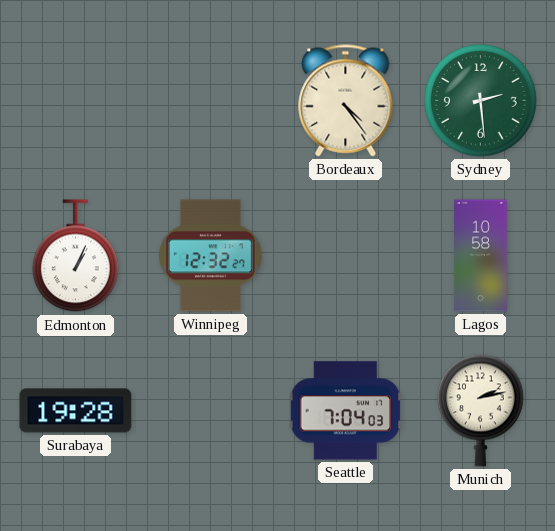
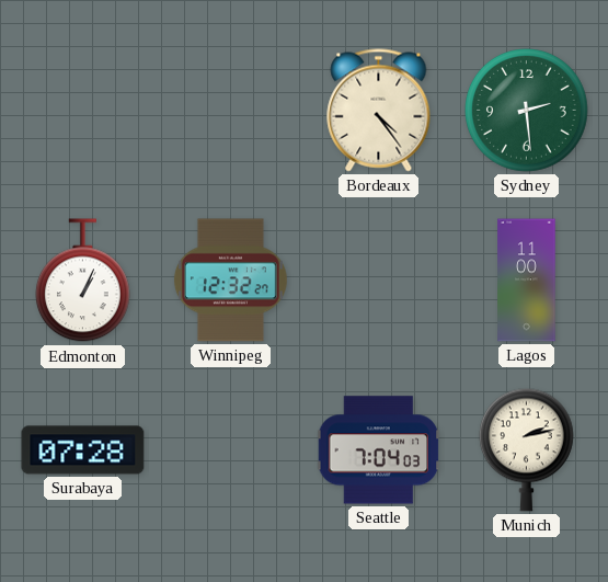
Lagos: 10:58 -> 11:00
Surabaya: 19:28 -> 07:28
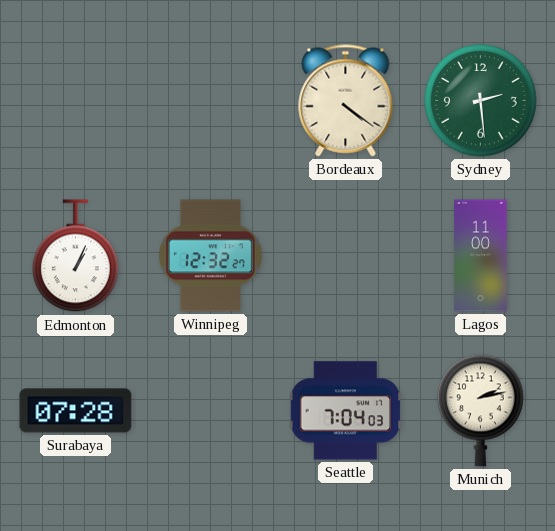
Bordeaux: 4:24 -> 4:21
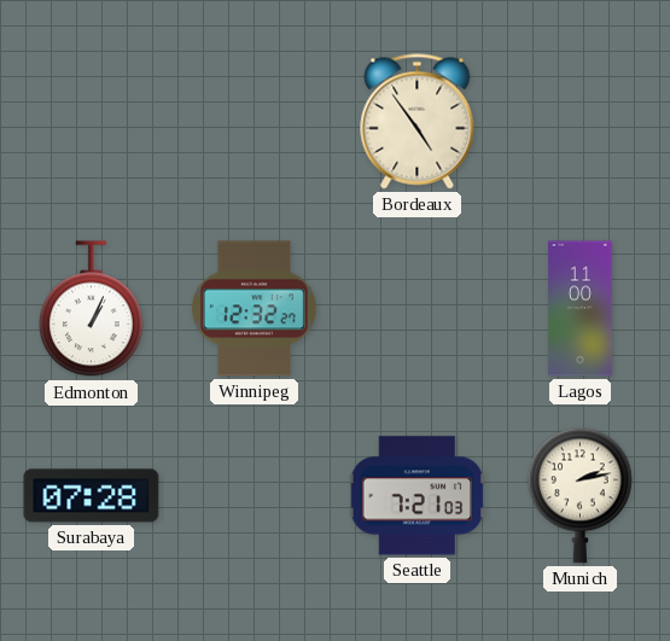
Bordeaux: 4:21 -> 4:54
Sydney: 2:29 -> none
Seattle: 7:04 -> 7:21
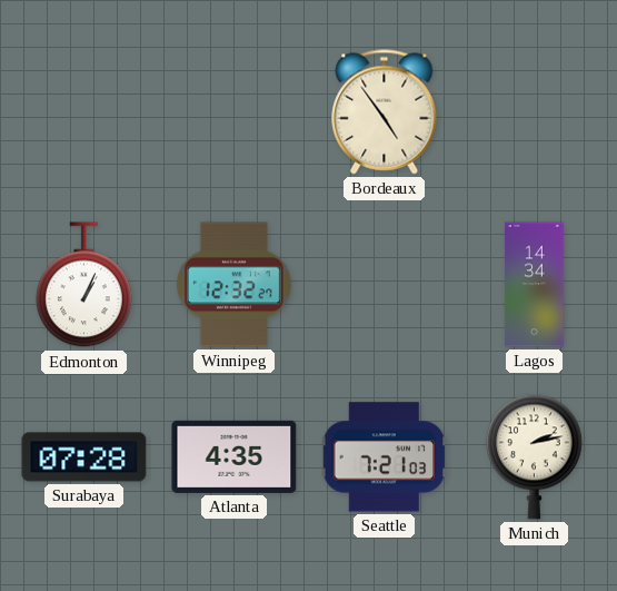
Lagos: 11:00 -> 14:34
Atlanta: none -> 4:35
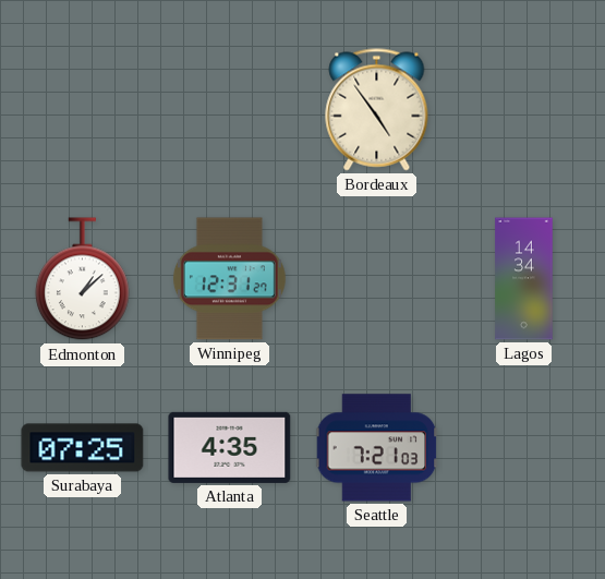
Edmonton: 1:04 -> 1:08
Winnipeg: 12:32 -> 12:31
Surabaya: 07:28 -> 07:25
Munich: 2:13 -> none
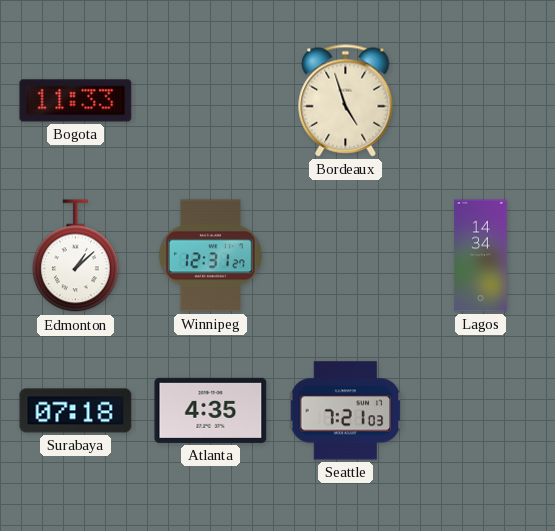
Bogota: none -> 11:33
Bordeaux: 4:54 -> 4:57
Surabaya: 07:25 -> 07:18
